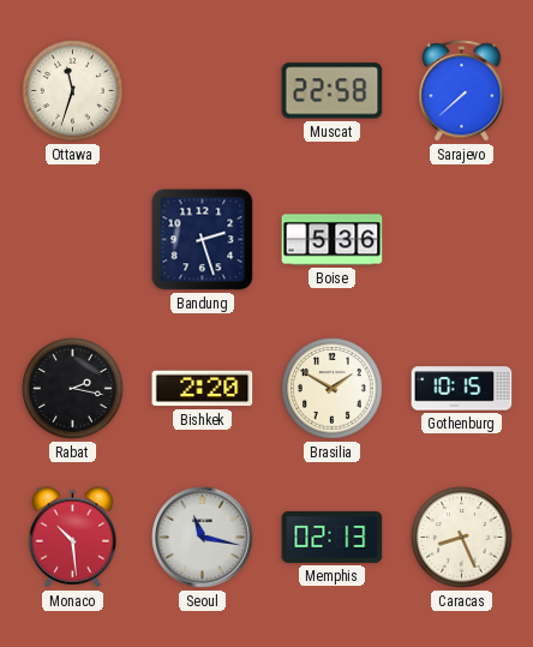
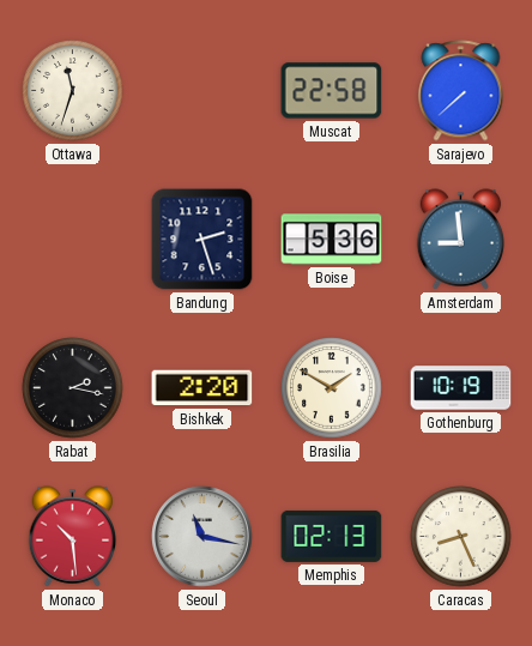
Amsterdam: none -> 8:59
Gothenburg: 10:15 -> 10:19
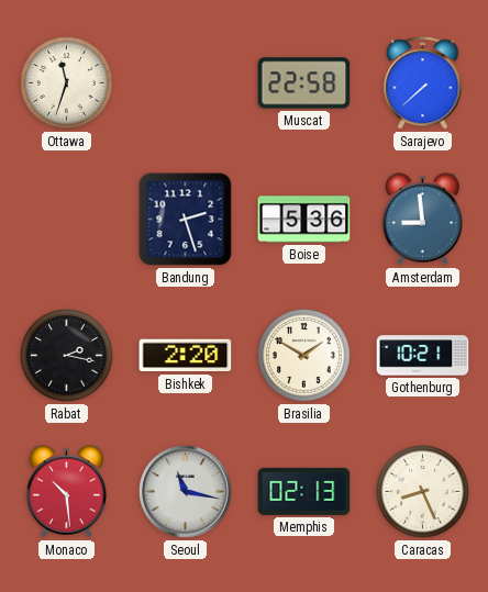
Gothenburg: 10:19 -> 10:21
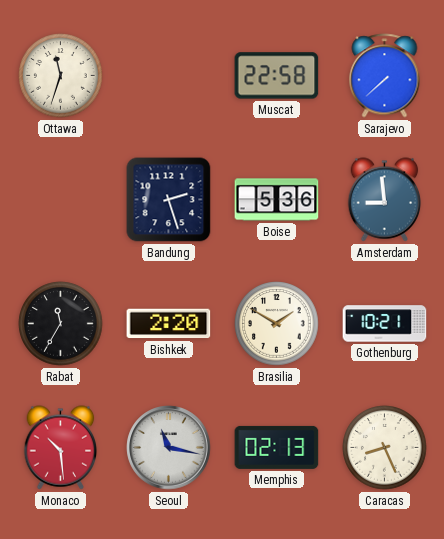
Rabat: 2:17 -> 11:35
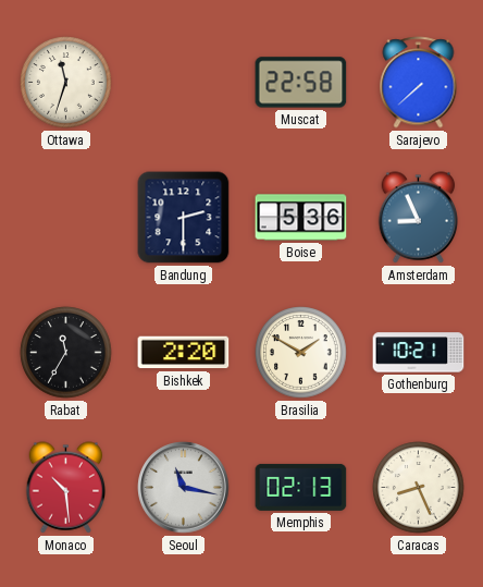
Bandung: 2:27 -> 2:30
Amsterdam: 8:59 -> 8:56
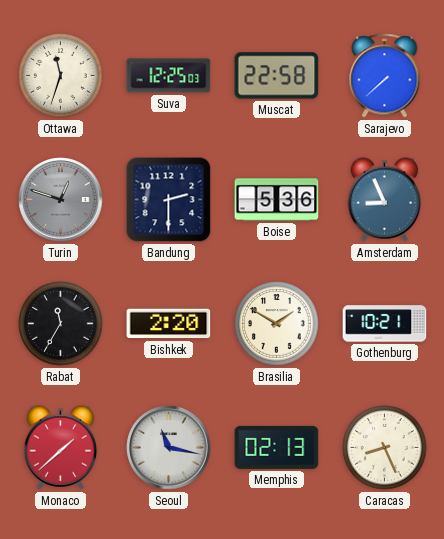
Suva: none -> 12:25
Turin: none -> 12:48
Monaco: 10:29 -> 1:38
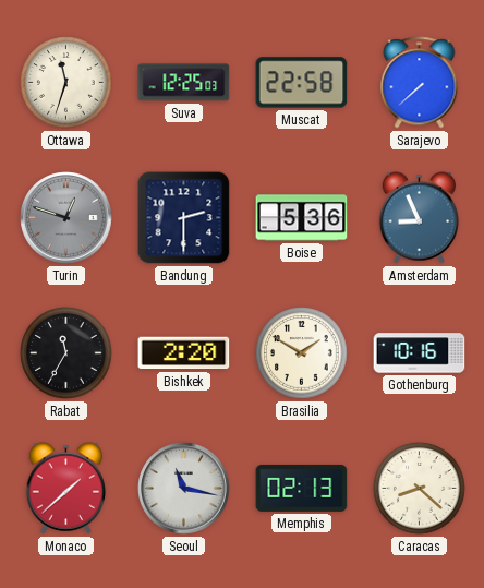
Gothenburg: 10:21 -> 10:16
Caracas: 8:26 -> 8:22
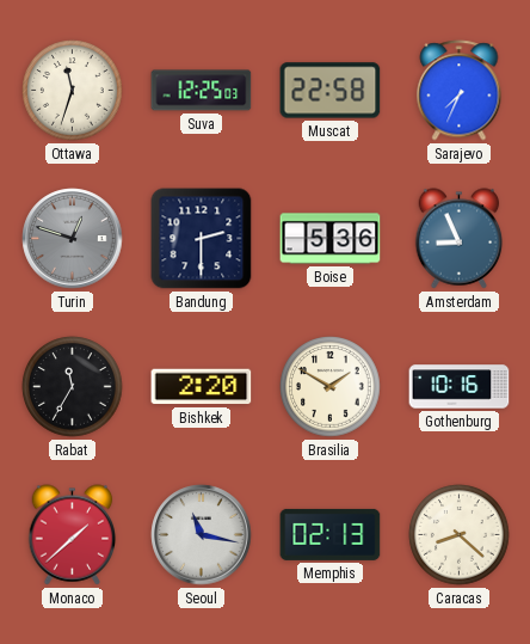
Sarajevo: 7:38 -> 7:34
